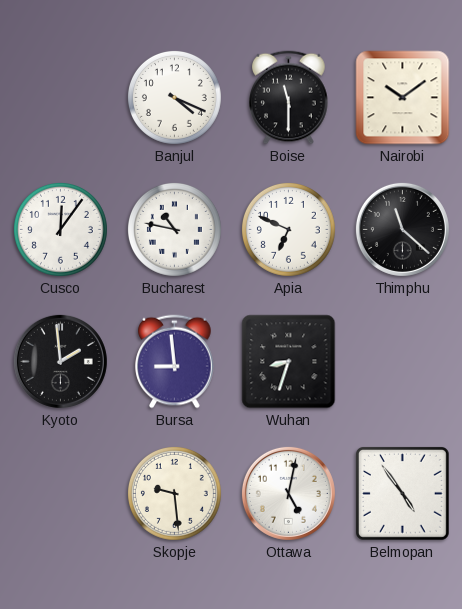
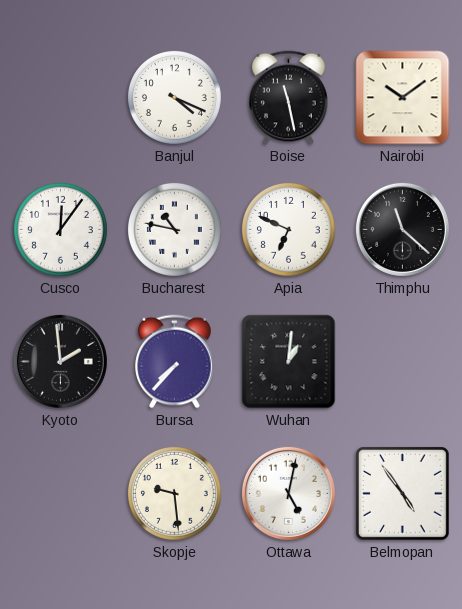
Boise: 11:30 -> 11:28
Bursa: 8:59 -> 7:37
Wuhan: 8:33 -> 1:01
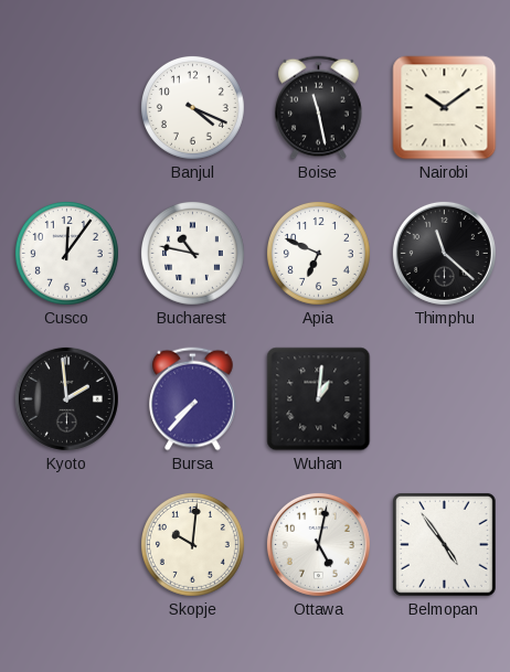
Skopje: 9:29 -> 10:01
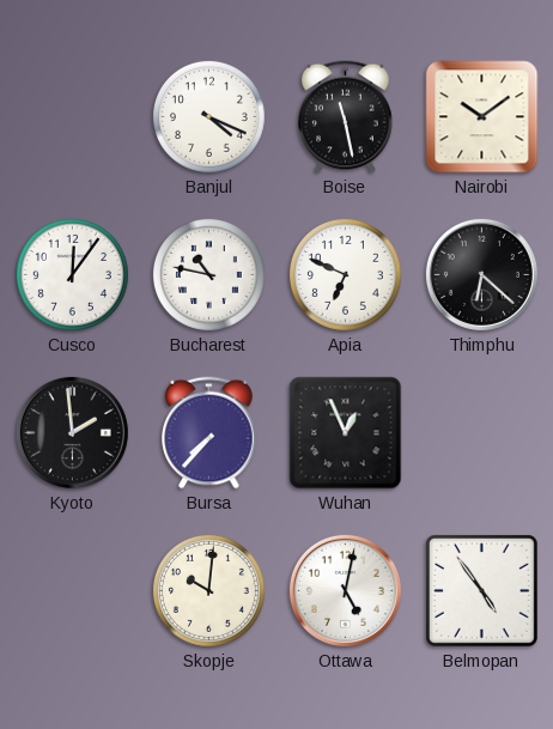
Thimphu: 11:22 -> 6:22
Wuhan: 1:01 -> 12:56
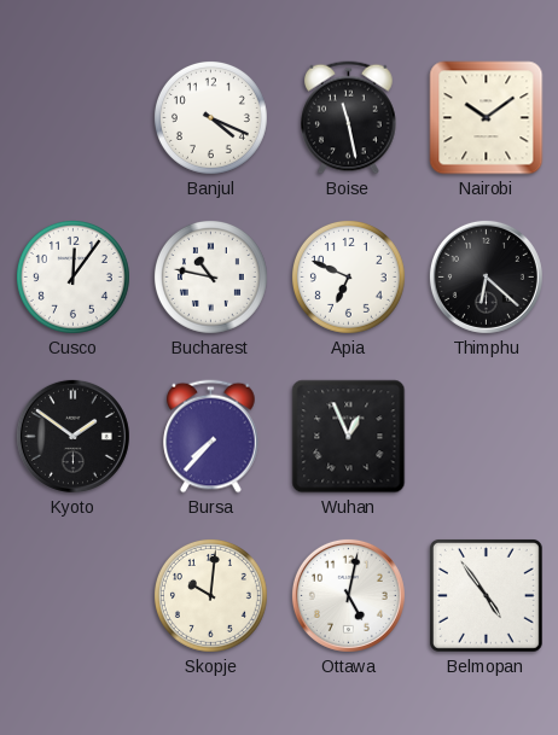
Kyoto: 1:59 -> 1:51
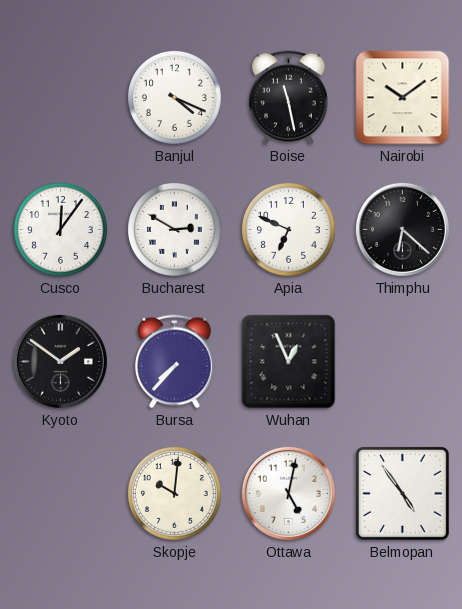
Bucharest: 10:47 -> 2:50
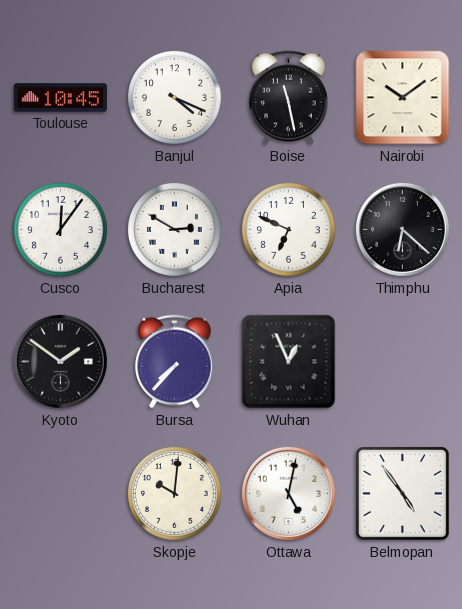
Toulouse: none -> 10:45
